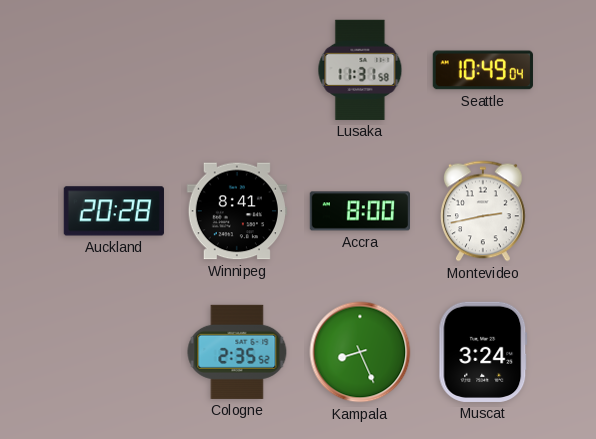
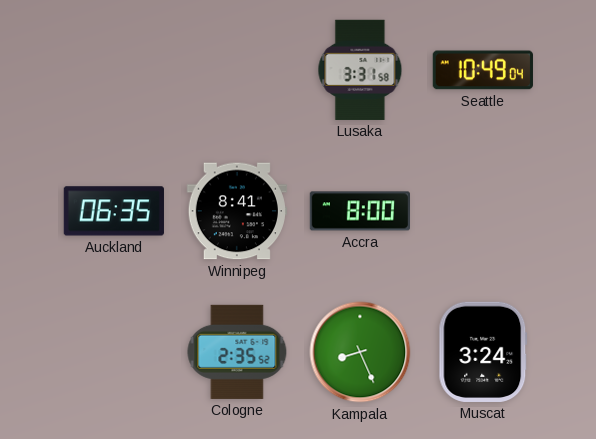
Lusaka: 11:31 -> 3:31
Auckland: 20:28 -> 06:35
Montevideo: 2:43 -> none
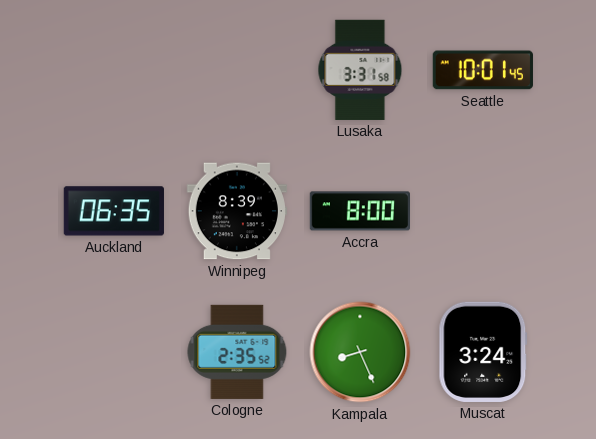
Seattle: 10:49 -> 10:01
Winnipeg: 8:41 -> 8:39
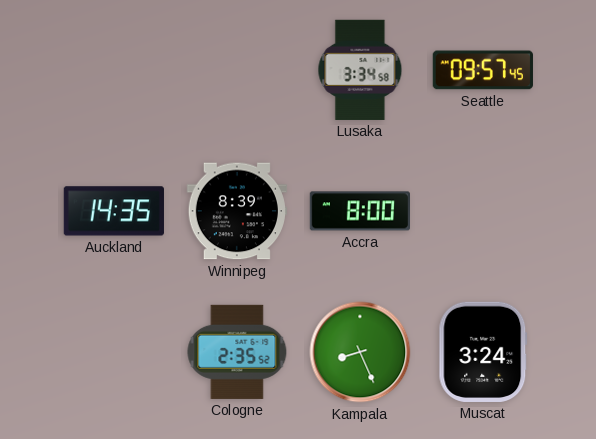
Lusaka: 3:31 -> 3:34
Seattle: 10:01 -> 09:57
Auckland: 06:35 -> 14:35
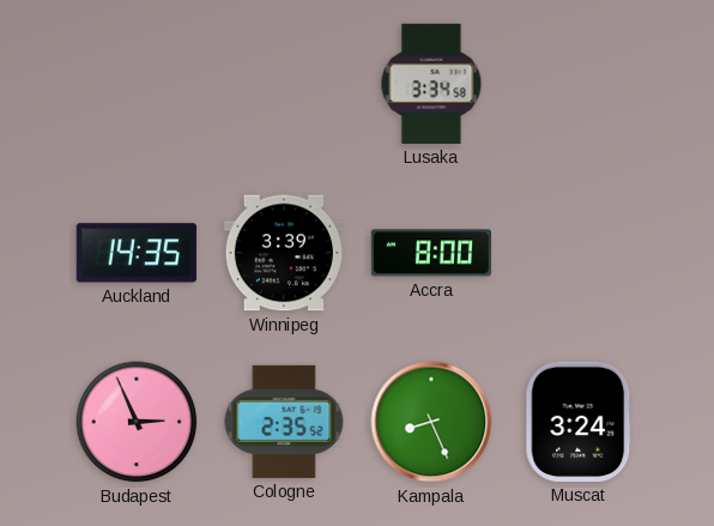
Seattle: 09:57 -> none
Winnipeg: 8:39 -> 3:39
Budapest: none -> 2:56
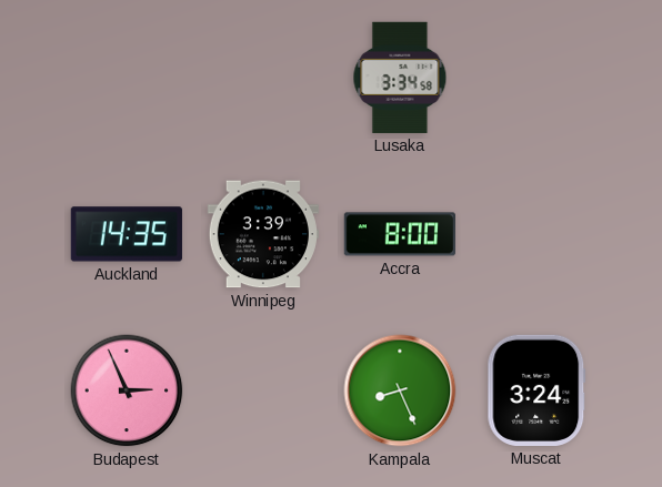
Cologne: 2:35 -> none
